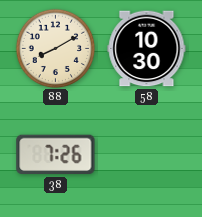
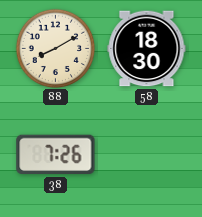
58: 10:30 -> 18:30
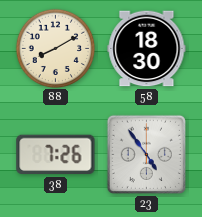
23: none -> 4:54
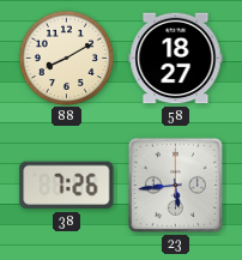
58: 18:30 -> 18:27
23: 4:54 -> 5:44
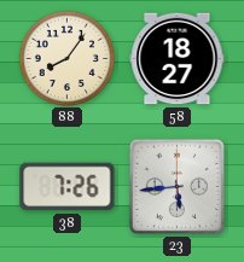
88: 8:10 -> 8:06
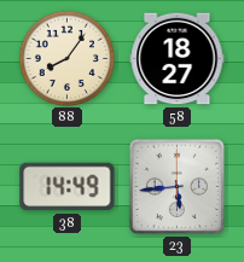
38: 7:26 -> 14:49
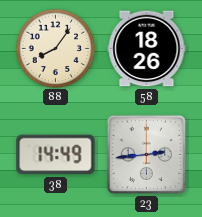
58: 18:27 -> 18:26
23: 5:44 -> 2:44
